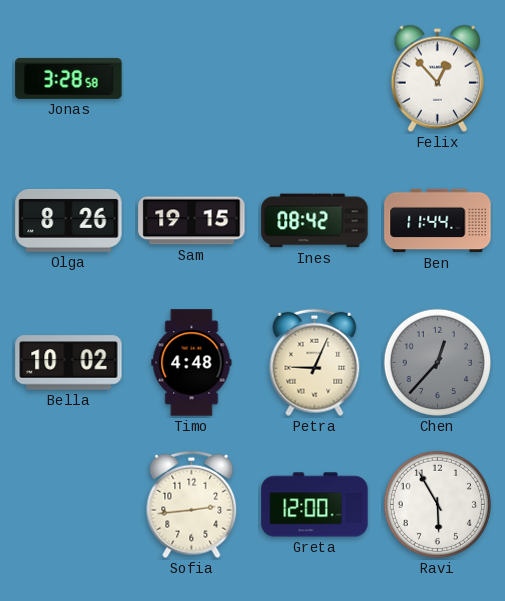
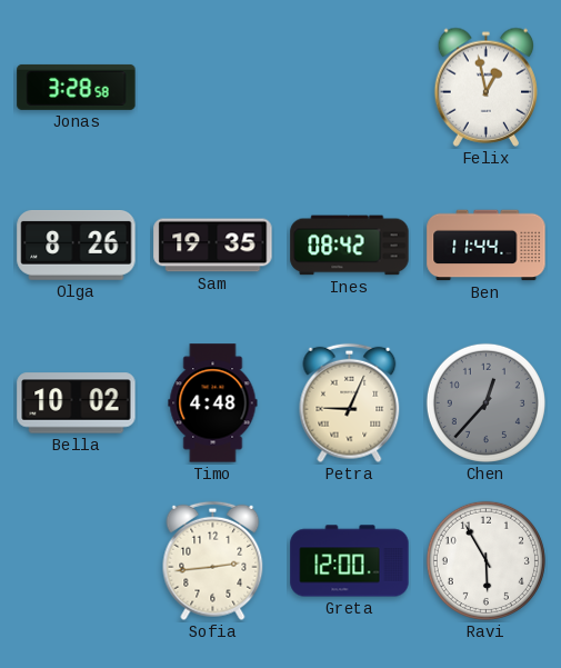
Felix: 12:53 -> 12:58
Sam: 19:15 -> 19:35
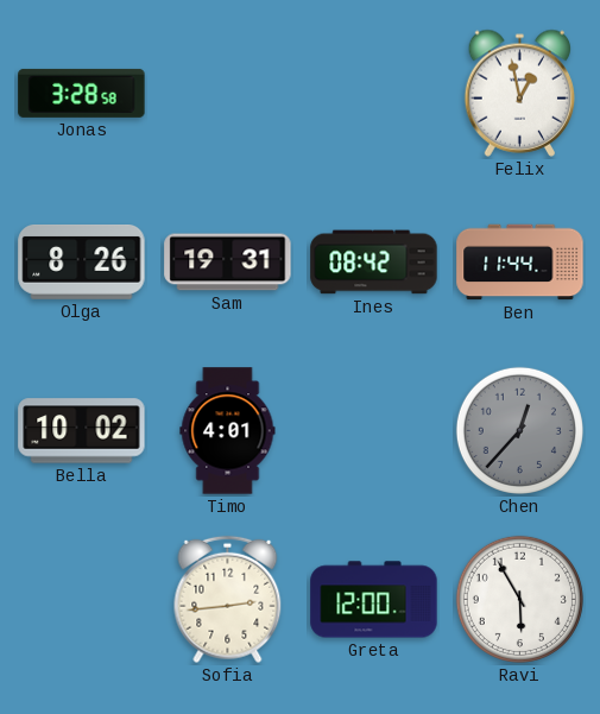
Sam: 19:35 -> 19:31
Timo: 4:48 -> 4:01
Petra: 9:04 -> none
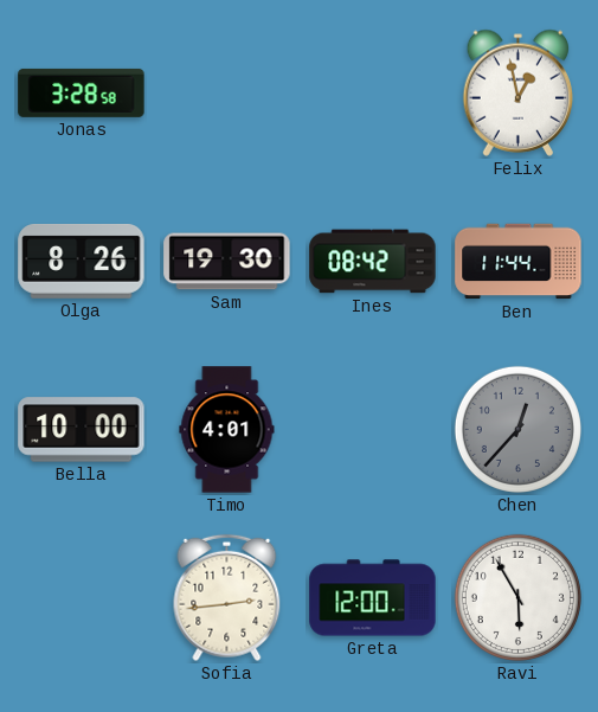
Sam: 19:31 -> 19:30
Bella: 10:02 -> 10:00
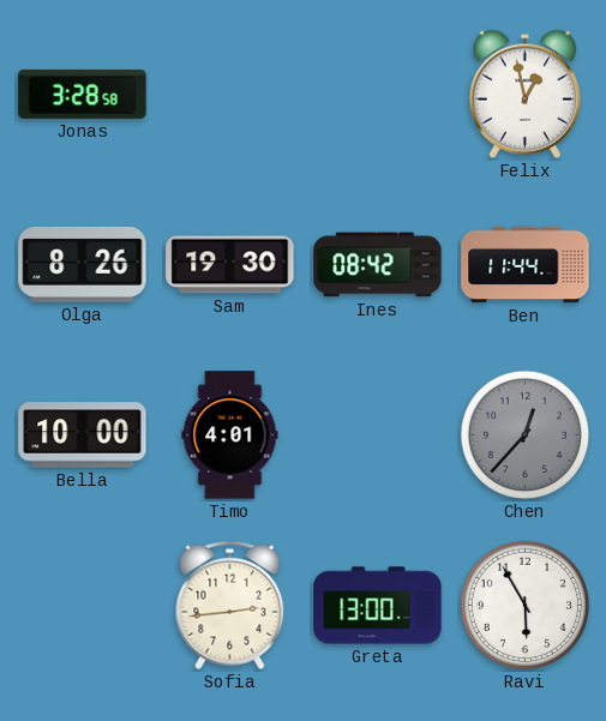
Greta: 12:00 -> 13:00
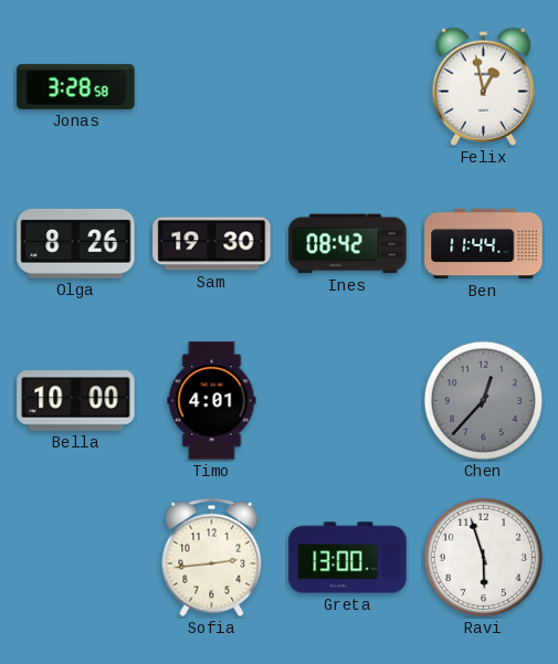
Ravi: 5:55 -> 5:57
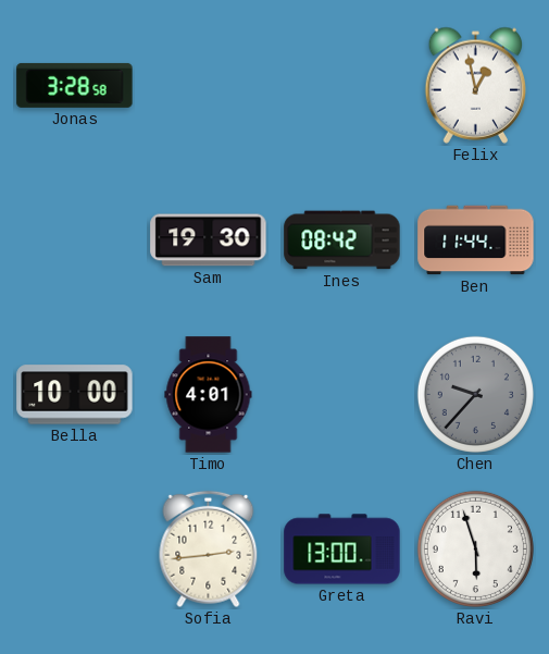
Olga: 8:26 -> none
Chen: 12:37 -> 9:37
